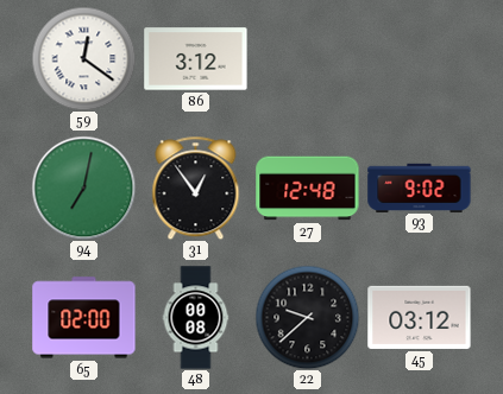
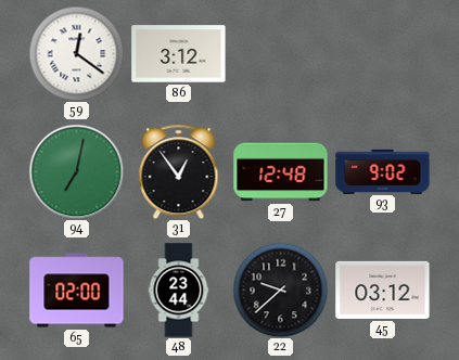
48: 00:08 -> 23:44
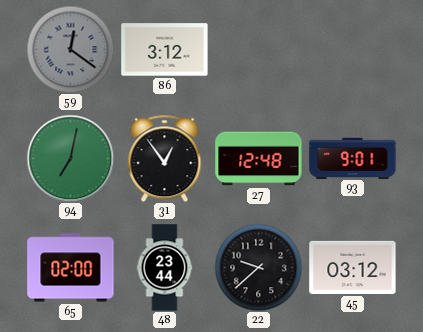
59 dial: white -> grey
93: 9:02 -> 9:01
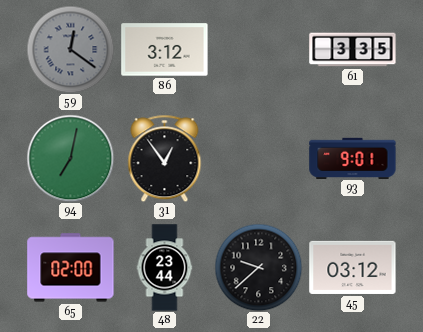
61: none -> 3:35
27: 12:48 -> none
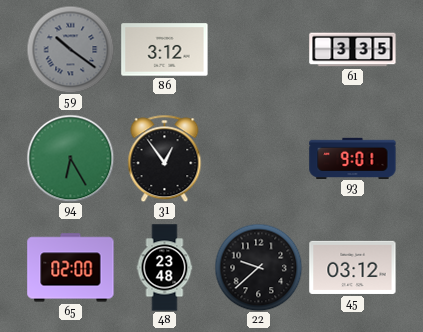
59: 12:21 -> 10:21
94: 7:02 -> 6:25
48: 23:44 -> 23:48
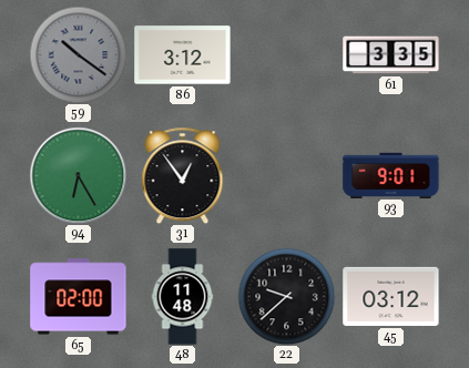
48: 23:48 -> 11:48
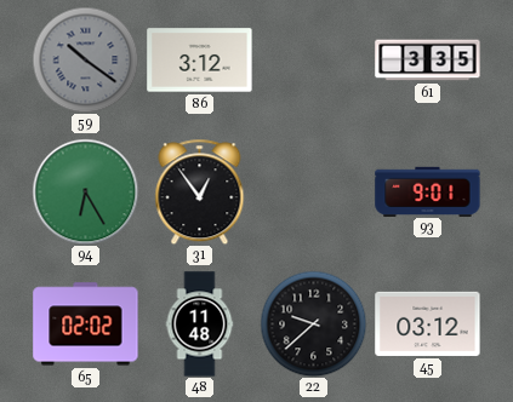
65: 02:00 -> 02:02
